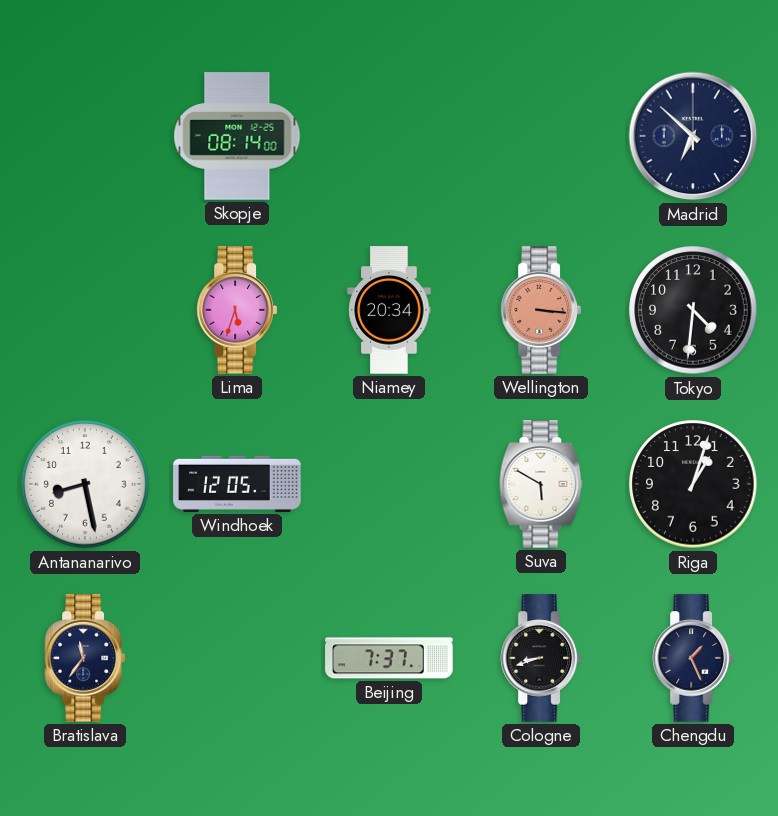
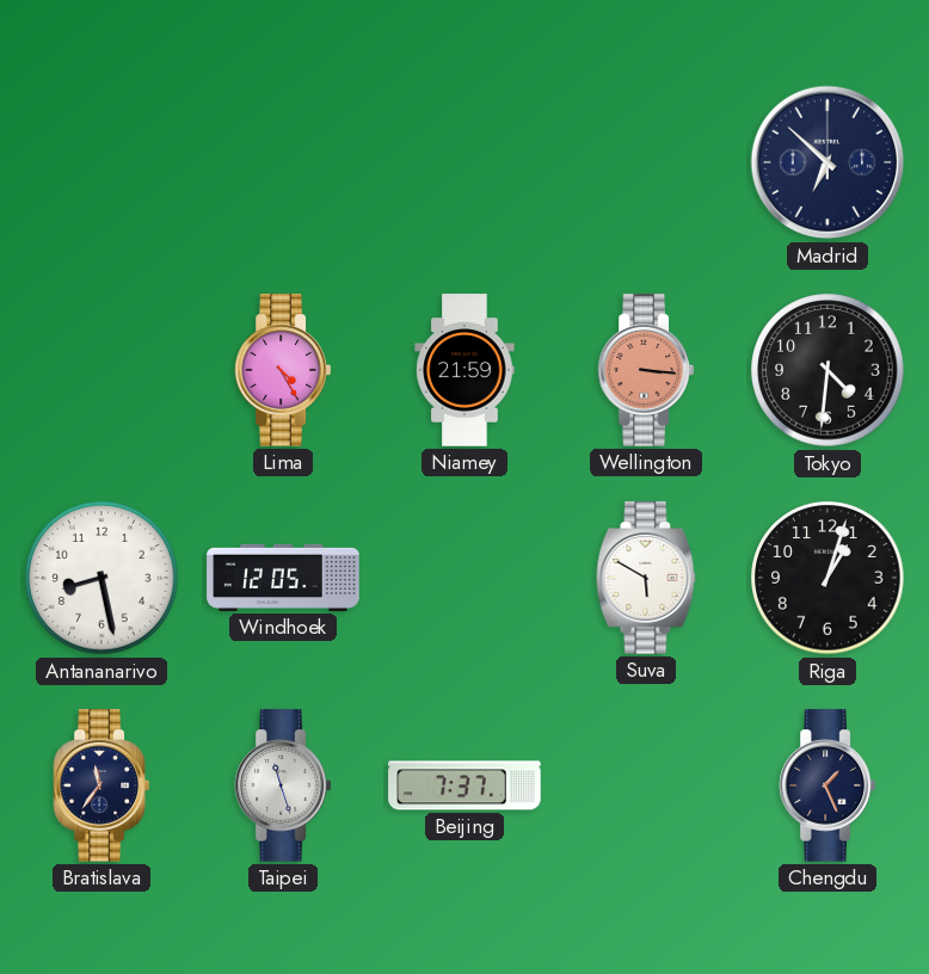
Skopje: 08:14 -> none
Lima: 5:33 -> 4:25
Niamey: 20:34 -> 21:59
Taipei: none -> 11:27
Cologne: 8:42 -> none
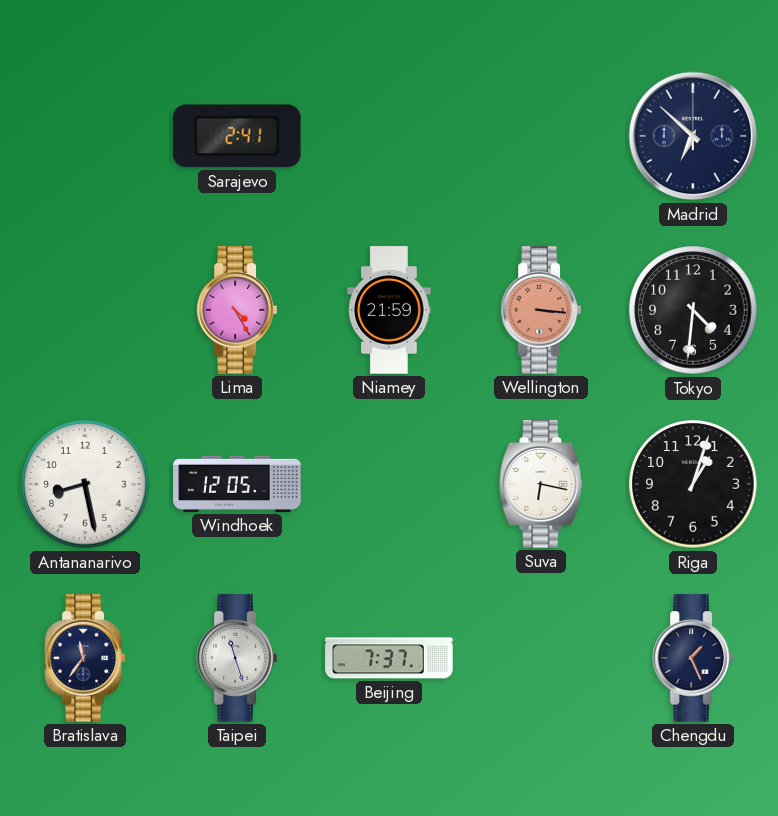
Sarajevo: none -> 2:41
Suva: 5:50 -> 6:17
